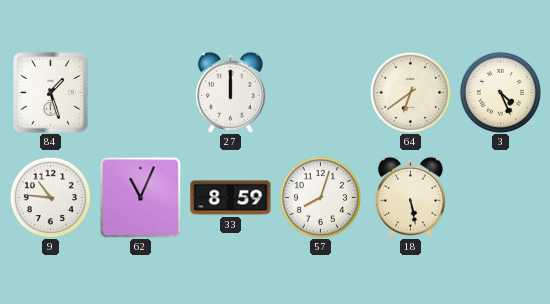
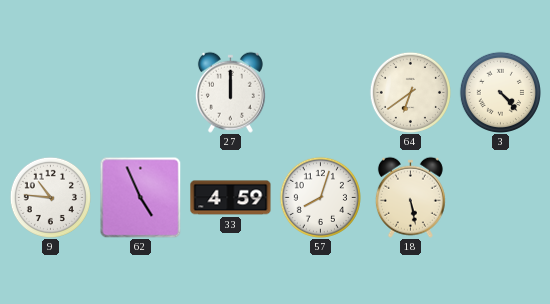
84: 1:27 -> none
3: 4:26 -> 4:23
62: 11:04 -> 4:56
33: 8:59 -> 4:59
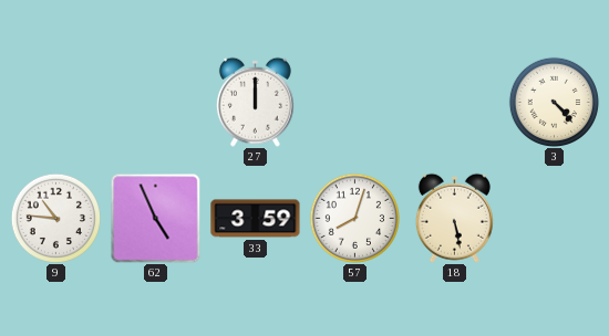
64: 6:39 -> none
33: 4:59 -> 3:59
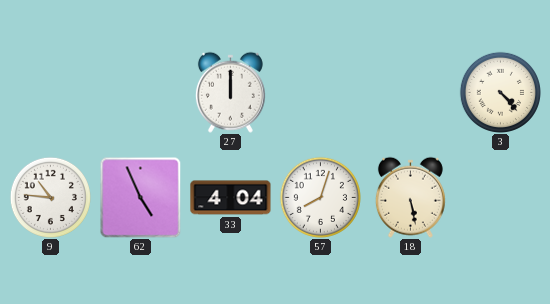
33: 3:59 -> 4:04
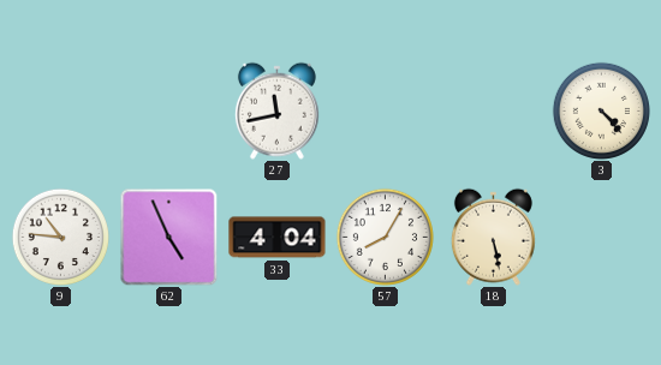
27: 12:00 -> 11:43
57: 8:03 -> 8:05
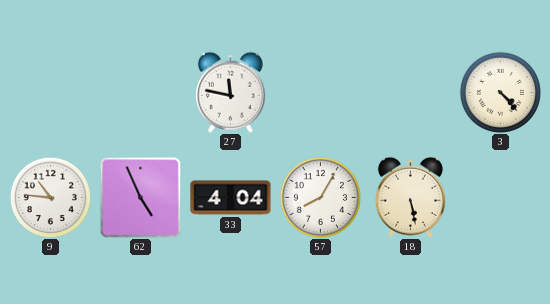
27: 11:43 -> 11:47
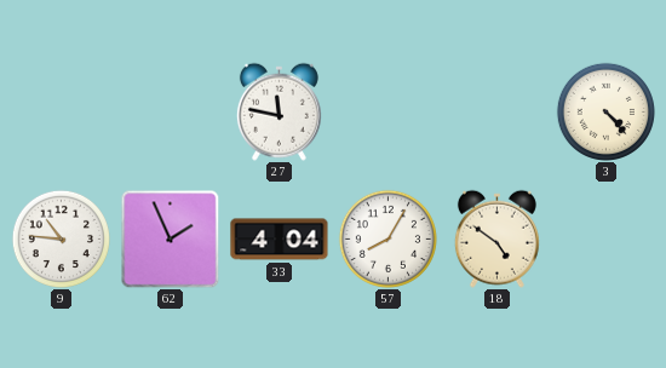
62: 4:56 -> 1:56
18: 5:28 -> 4:51
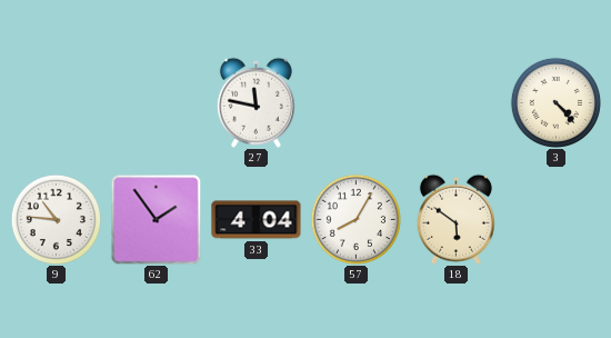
62: 1:56 -> 1:54
18: 4:51 -> 5:51
